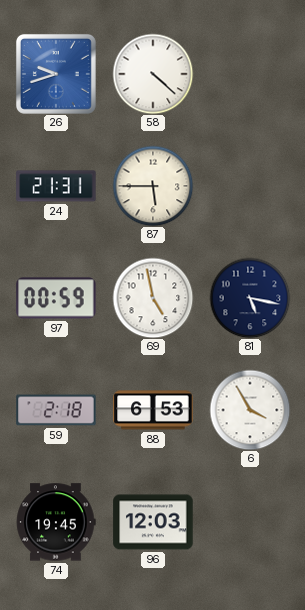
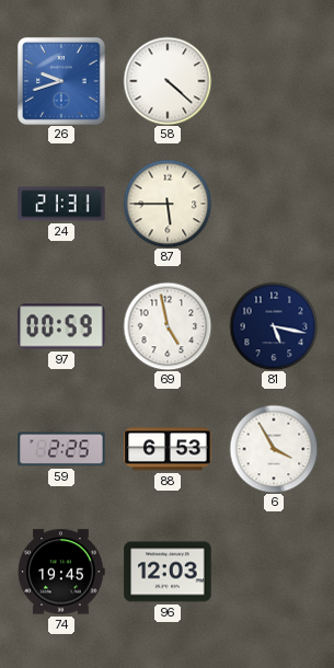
59: 2:18 -> 2:25
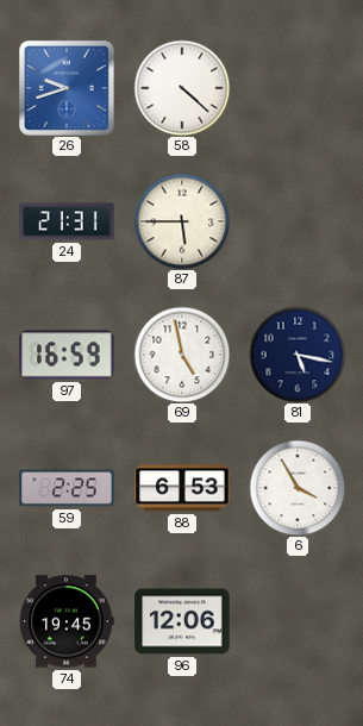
97: 00:59 -> 16:59
96: 12:03 -> 12:06
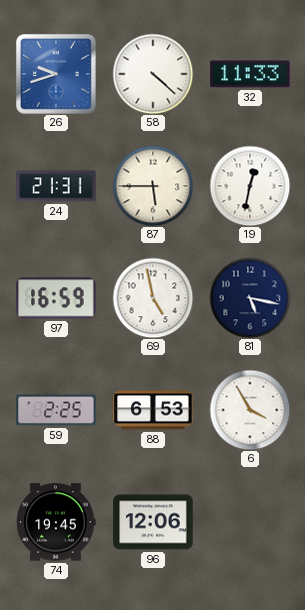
32: none -> 11:33
19: none -> 12:32
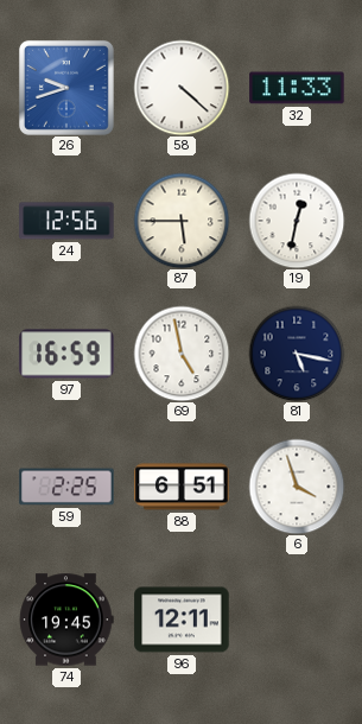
24: 21:31 -> 12:56
88: 6:53 -> 6:51
6: 3:55 -> 3:57
96: 12:06 -> 12:11
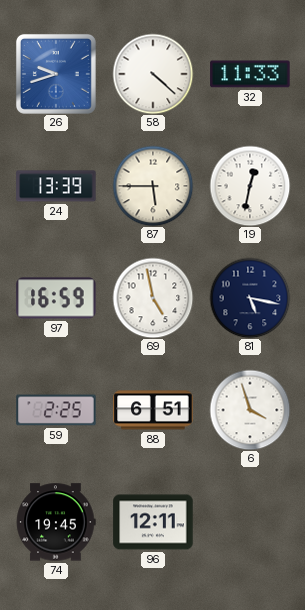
24: 12:56 -> 13:39
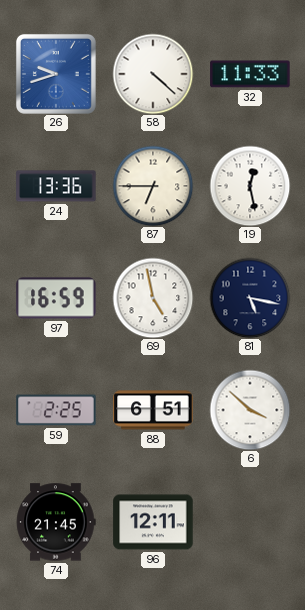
24: 13:39 -> 13:36
87: 5:45 -> 6:45
19: 12:32 -> 12:28
6: 3:57 -> 3:52
74: 19:45 -> 21:45
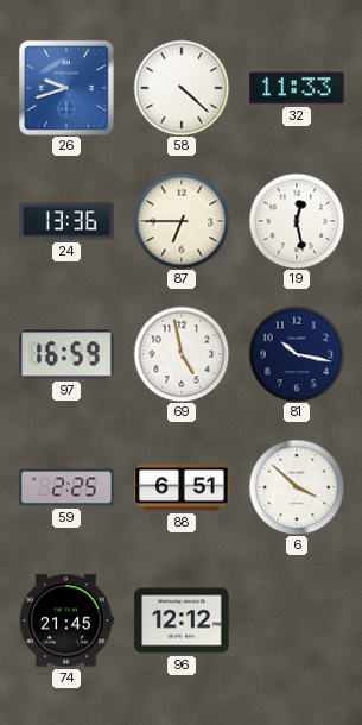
81: 5:17 -> 10:17
96: 12:11 -> 12:12
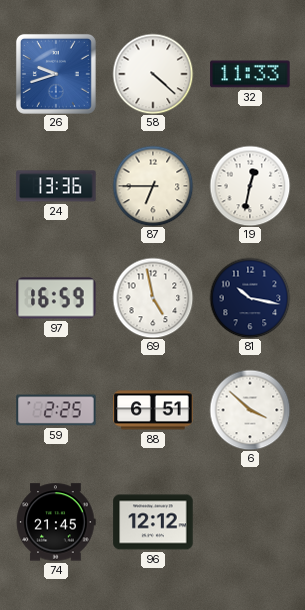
19: 12:28 -> 12:32
